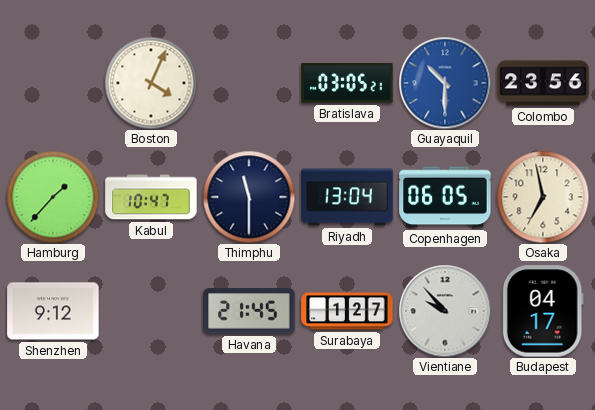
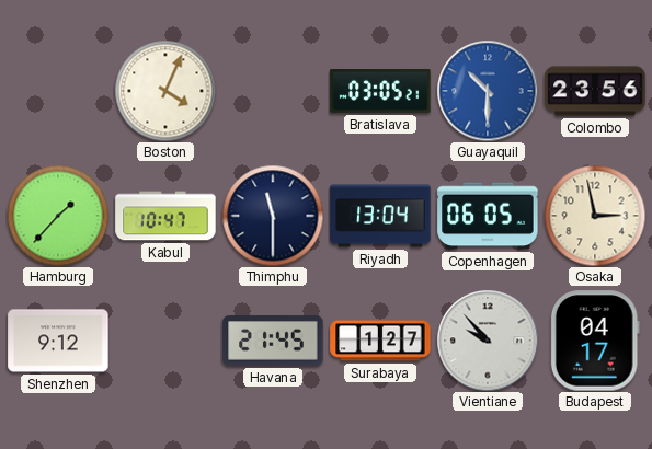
Osaka: 6:58 -> 2:58
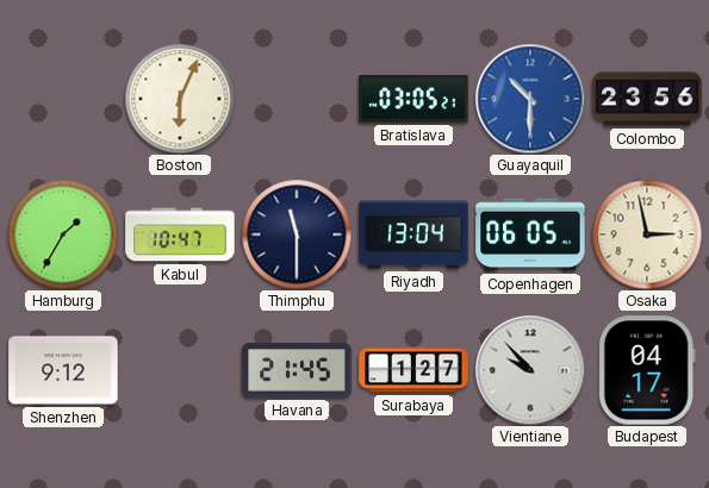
Boston: 4:04 -> 6:04
Hamburg: 1:37 -> 1:35
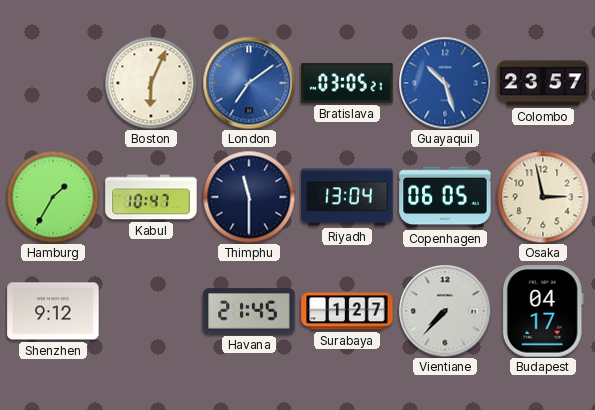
London: none -> 7:09
Guayaquil: 10:30 -> 10:27
Colombo: 23:56 -> 23:57
Vientiane: 9:53 -> 7:37
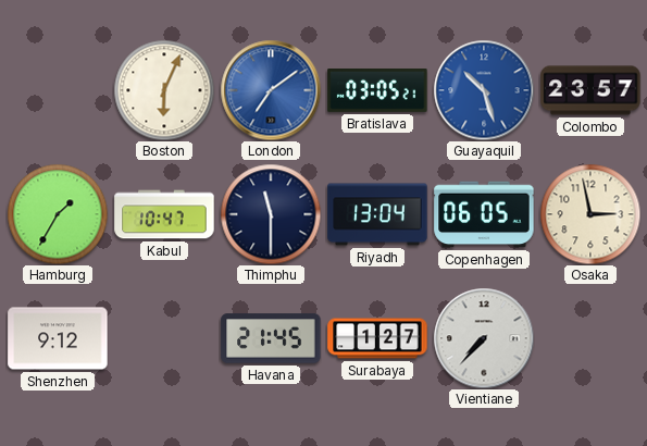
Budapest: 04:17 -> none
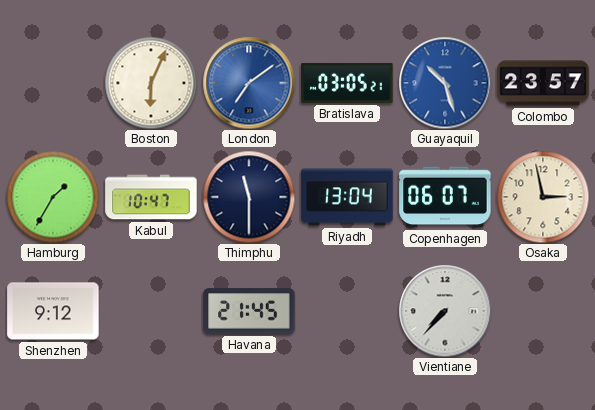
Copenhagen: 06:05 -> 06:07
Surabaya: 1:27 -> none
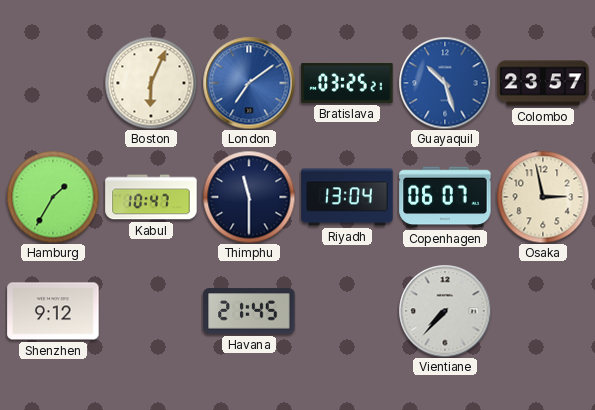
Bratislava: 03:05 -> 03:25
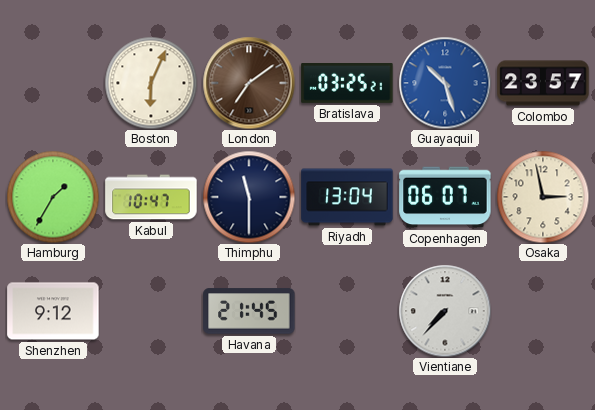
London dial: blue -> brown
